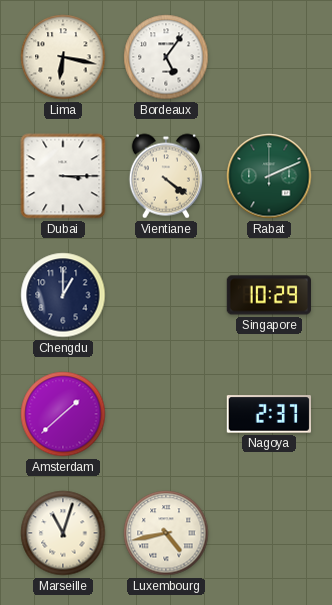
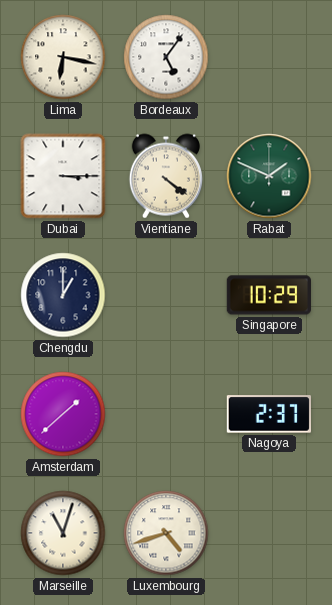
Rabat: 2:11 -> 1:49
Luxembourg: 4:43 -> 4:42
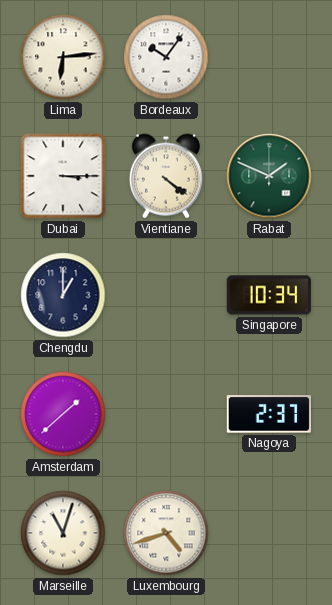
Lima: 6:17 -> 6:14
Bordeaux: 5:06 -> 10:06
Singapore: 10:29 -> 10:34
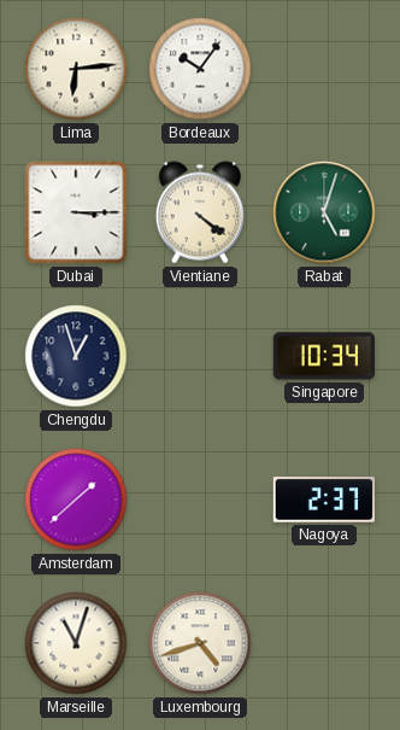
Rabat: 1:49 -> 5:03
Chengdu: 1:00 -> 12:57
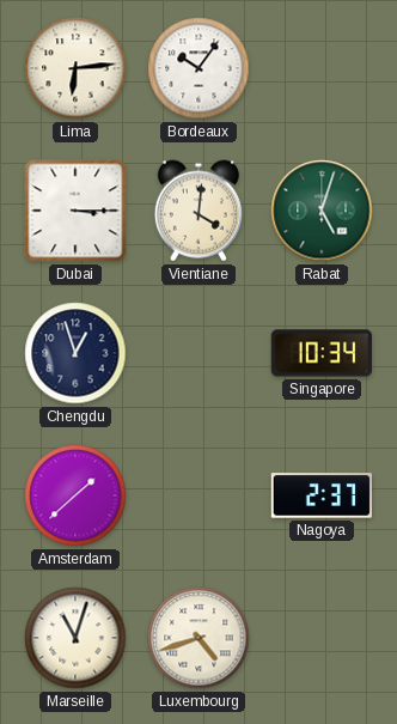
Vientiane: 4:21 -> 4:01
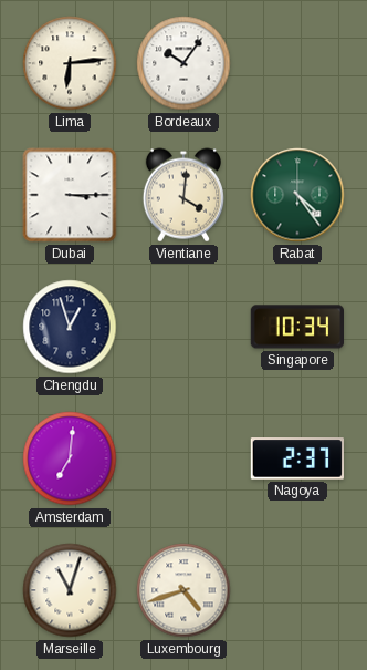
Rabat: 5:03 -> 4:24
Amsterdam: 1:38 -> 7:01
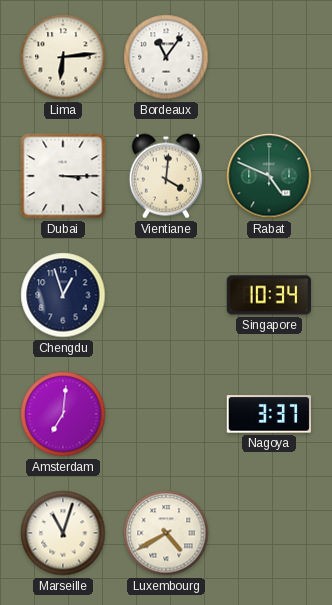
Bordeaux: 10:06 -> 11:06
Rabat: 4:24 -> 4:49
Nagoya: 2:37 -> 3:37
Luxembourg: 4:42 -> 4:40
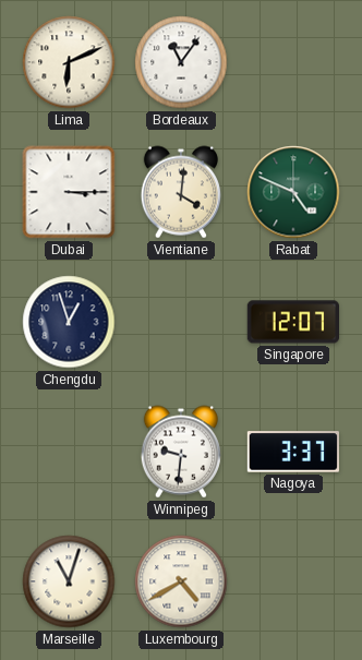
Lima: 6:14 -> 6:11
Singapore: 10:34 -> 12:07
Amsterdam: 7:01 -> none
Winnipeg: none -> 9:31
